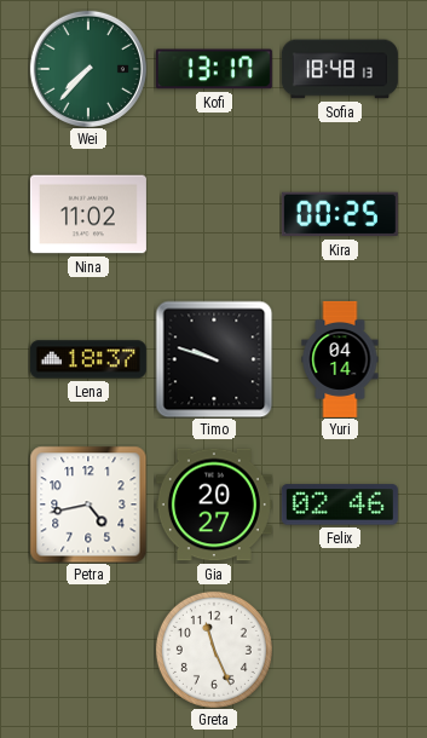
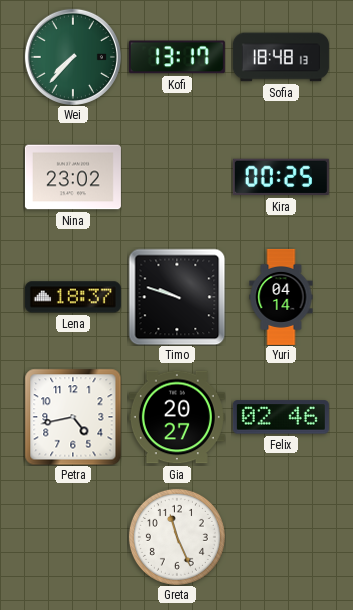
Nina: 11:02 -> 23:02
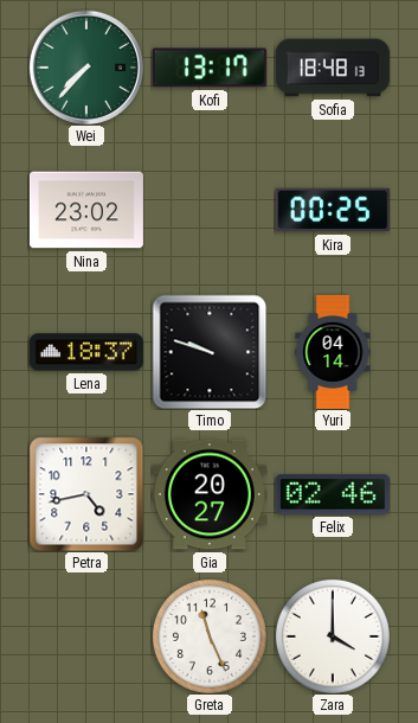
Zara: none -> 4:00
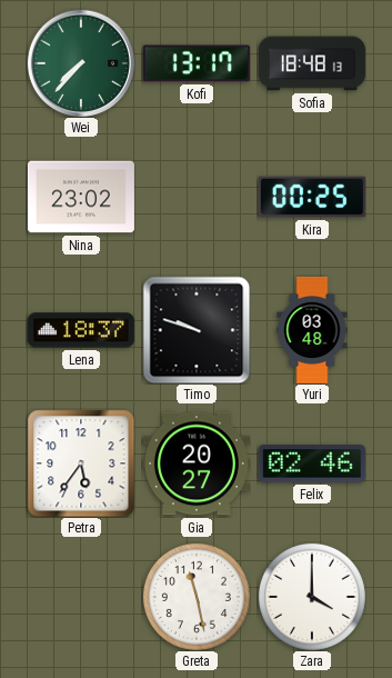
Yuri: 04:14 -> 03:48
Petra: 4:43 -> 5:36
Greta: 11:26 -> 11:28
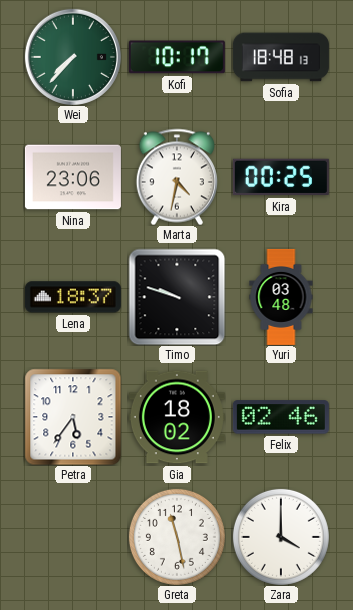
Kofi: 13:17 -> 10:17
Nina: 23:02 -> 23:06
Marta: none -> 4:32
Gia: 20:27 -> 18:02
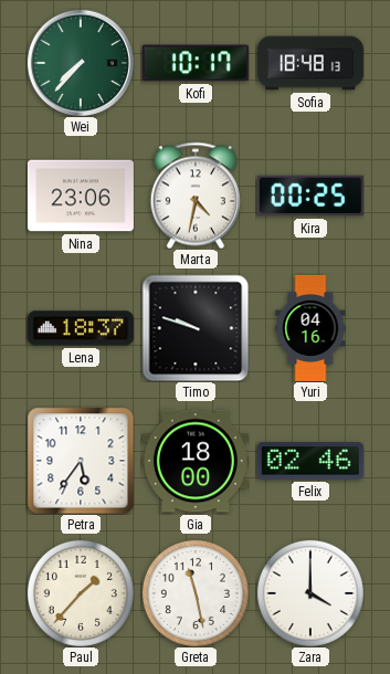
Yuri: 03:48 -> 04:16
Gia: 18:02 -> 18:00
Paul: none -> 1:37
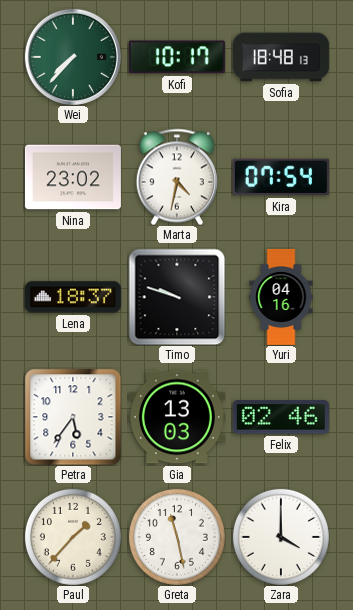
Nina: 23:06 -> 23:02
Kira: 00:25 -> 07:54
Gia: 18:00 -> 13:03
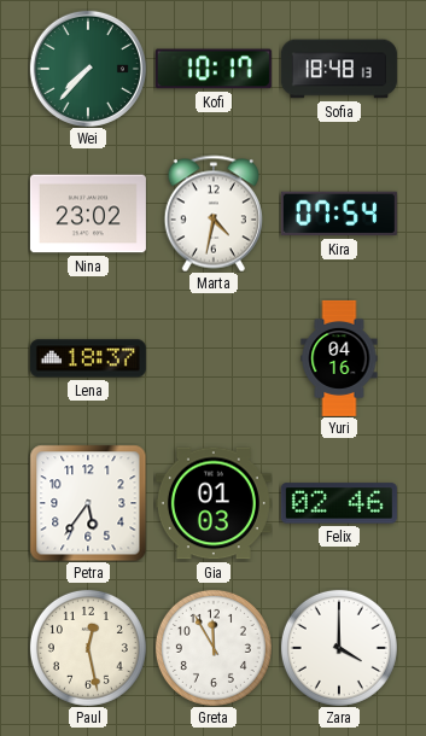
Timo: 9:48 -> none
Gia: 13:03 -> 01:03
Paul: 1:37 -> 12:28
Greta: 11:28 -> 11:55
